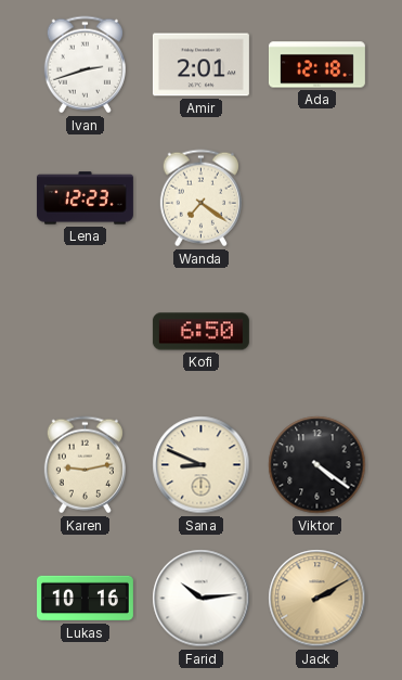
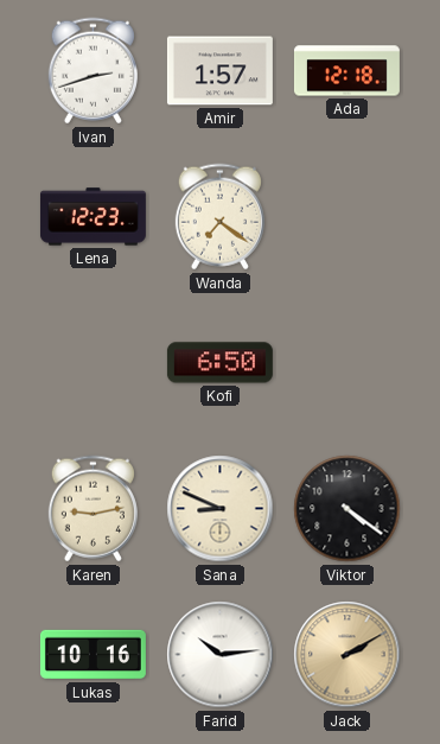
Amir: 2:01 -> 1:57
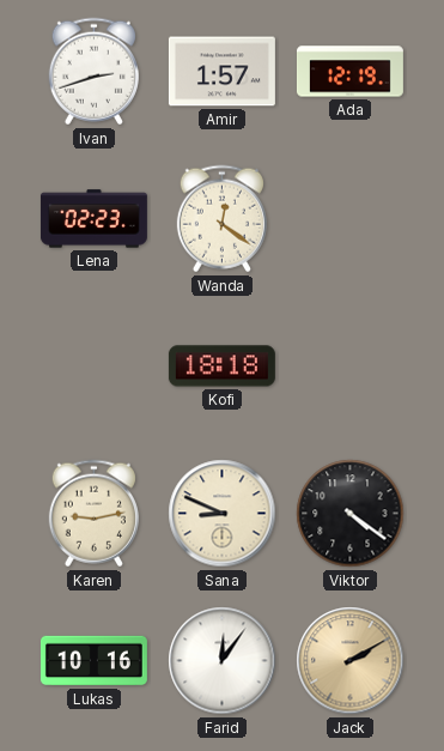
Ada: 12:18 -> 12:19
Lena: 12:23 -> 02:23
Wanda: 7:21 -> 12:21
Kofi: 6:50 -> 18:18
Farid: 10:14 -> 12:06
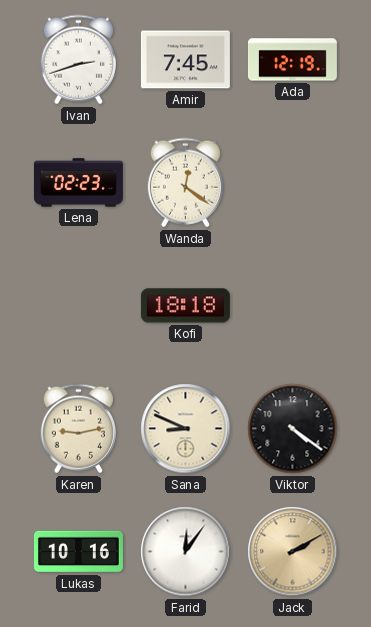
Amir: 1:57 -> 7:45
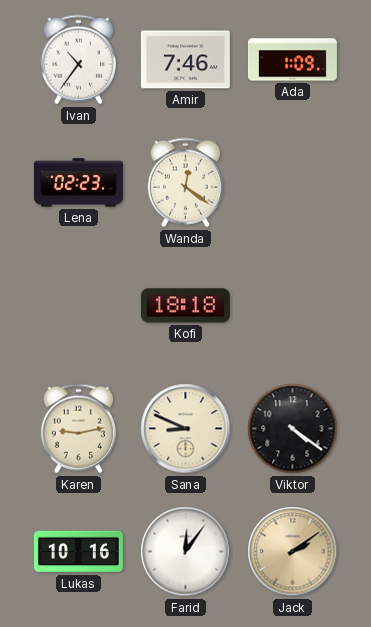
Ivan: 2:42 -> 10:36
Amir: 7:45 -> 7:46
Ada: 12:19 -> 1:09
Jack: 2:10 -> 2:09
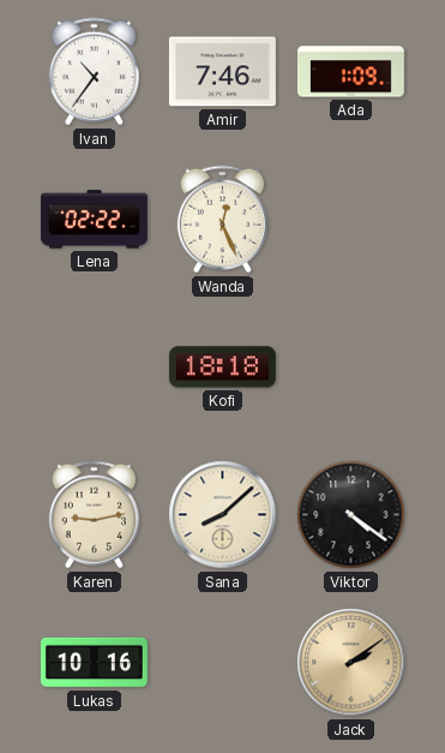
Lena: 02:23 -> 02:22
Wanda: 12:21 -> 12:26
Sana: 8:49 -> 8:08
Farid: 12:06 -> none
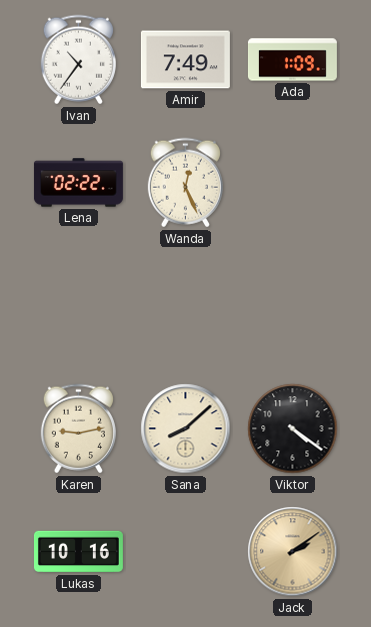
Amir: 7:46 -> 7:49
Kofi: 18:18 -> none
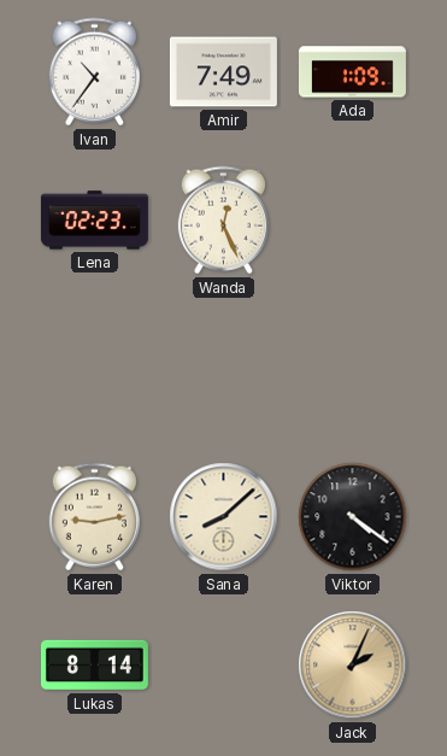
Lena: 02:22 -> 02:23
Lukas: 10:16 -> 8:14
Jack: 2:09 -> 2:04
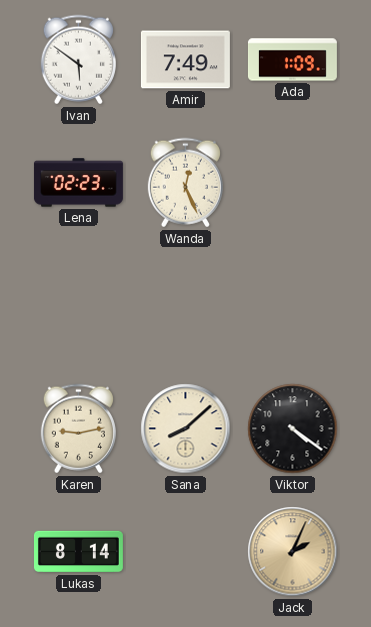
Ivan: 10:36 -> 5:51
